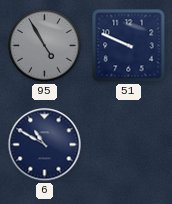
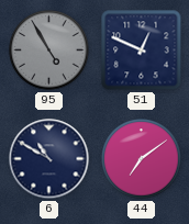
51: 9:49 -> 12:49
44: none -> 7:09
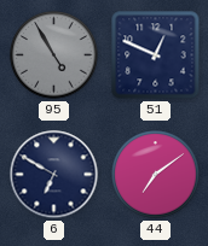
6: 10:50 -> 6:50
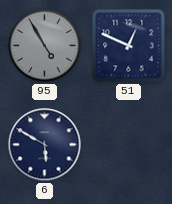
6: 6:50 -> 5:50
44: 7:09 -> none
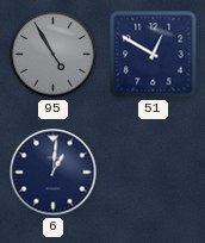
51: 12:49 -> 12:50
6: 5:50 -> 1:01
